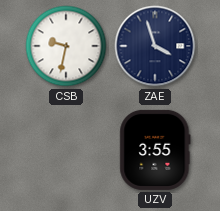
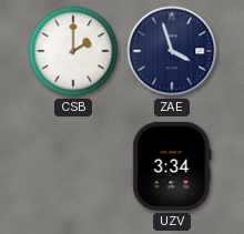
CSB: 9:32 -> 2:00
UZV: 3:55 -> 3:34
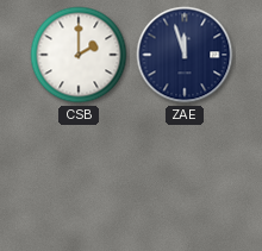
ZAE: 3:57 -> 11:57
UZV: 3:34 -> none
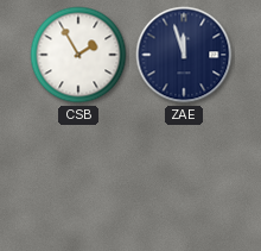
CSB: 2:00 -> 1:55
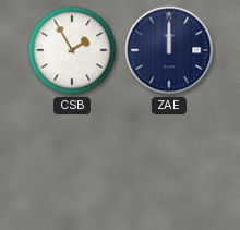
ZAE: 11:57 -> 12:00
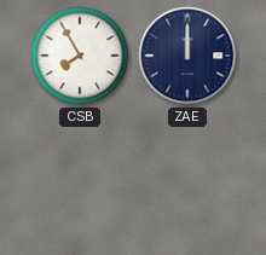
CSB: 1:55 -> 7:55
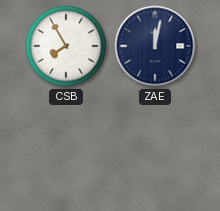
ZAE: 12:00 -> 12:02
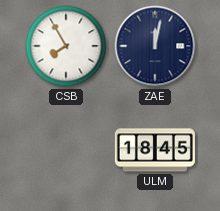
ULM: none -> 18:45
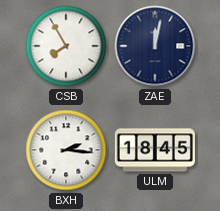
BXH: none -> 2:16
